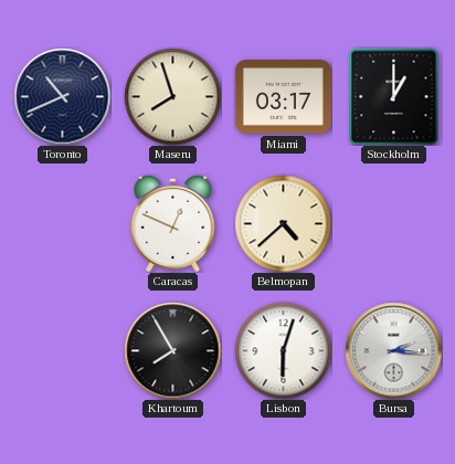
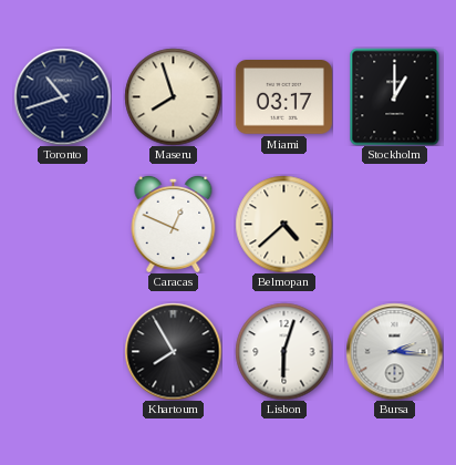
Toronto: 10:41 -> 10:42
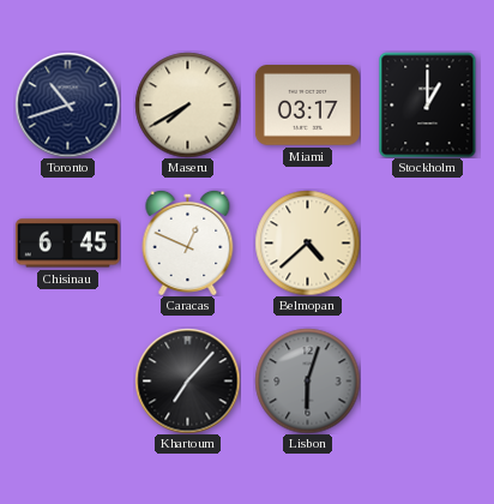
Maseru: 7:57 -> 7:40
Chisinau: none -> 6:45
Khartoum: 7:55 -> 7:07
Lisbon dial: white -> grey
Bursa: 2:16 -> none
